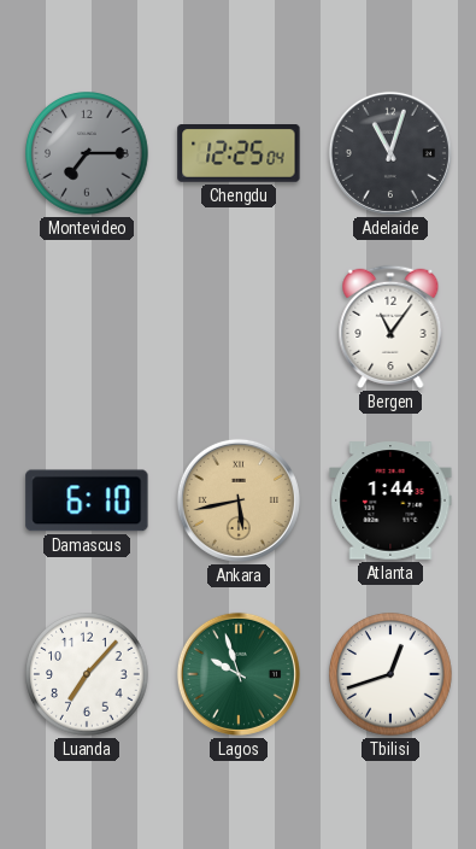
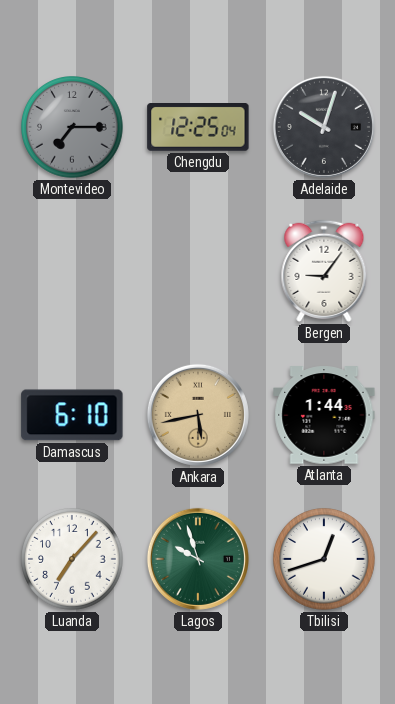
Adelaide: 11:03 -> 10:03
Bergen: 11:06 -> 9:06
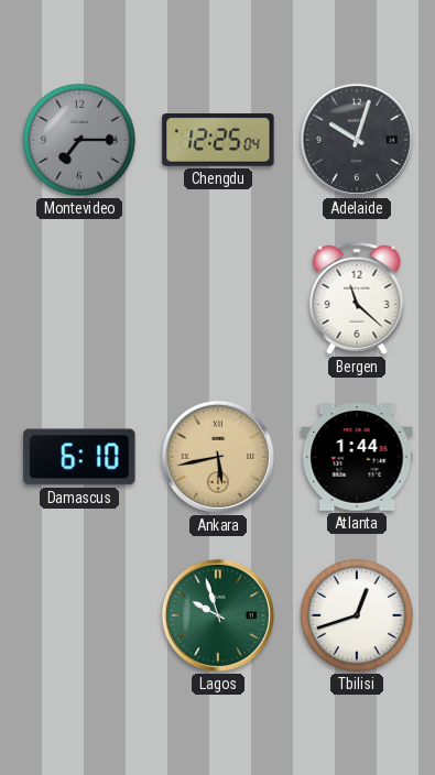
Bergen: 9:06 -> 11:22
Luanda: 7:07 -> none
